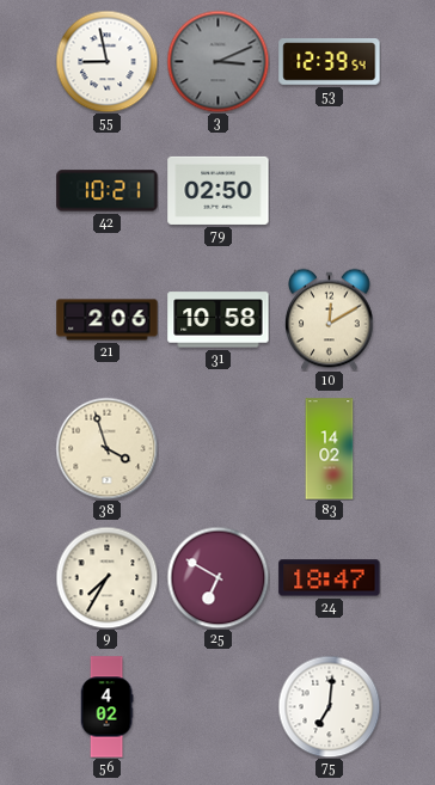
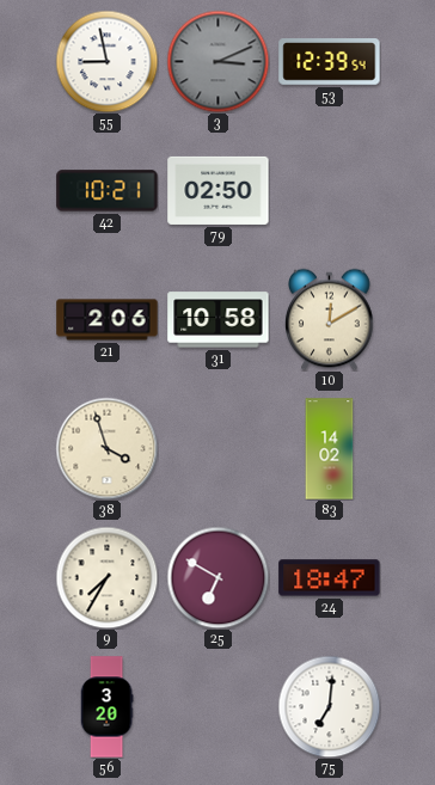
56: 4:02 -> 3:20
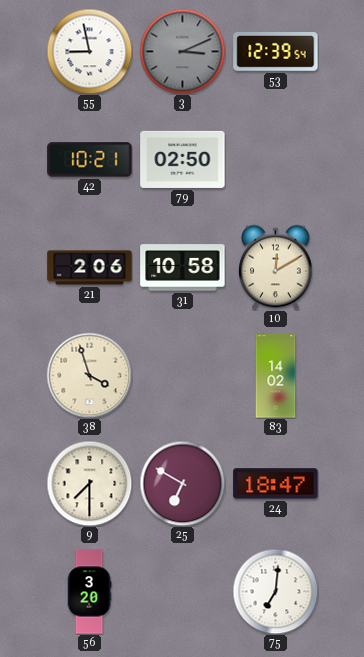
9: 7:35 -> 7:30
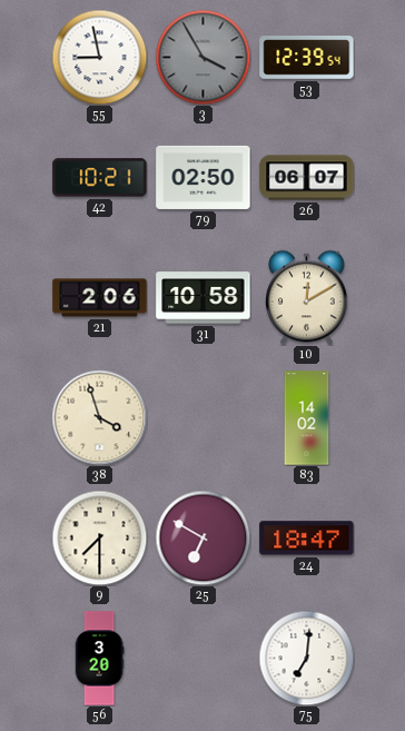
3: 3:11 -> 3:55
26: none -> 06:07
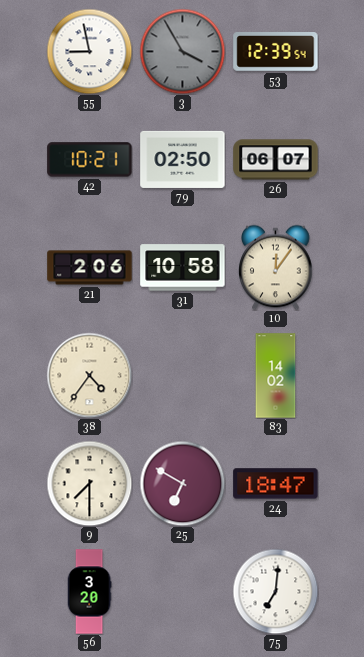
10: 12:10 -> 12:06
38: 3:57 -> 4:36
